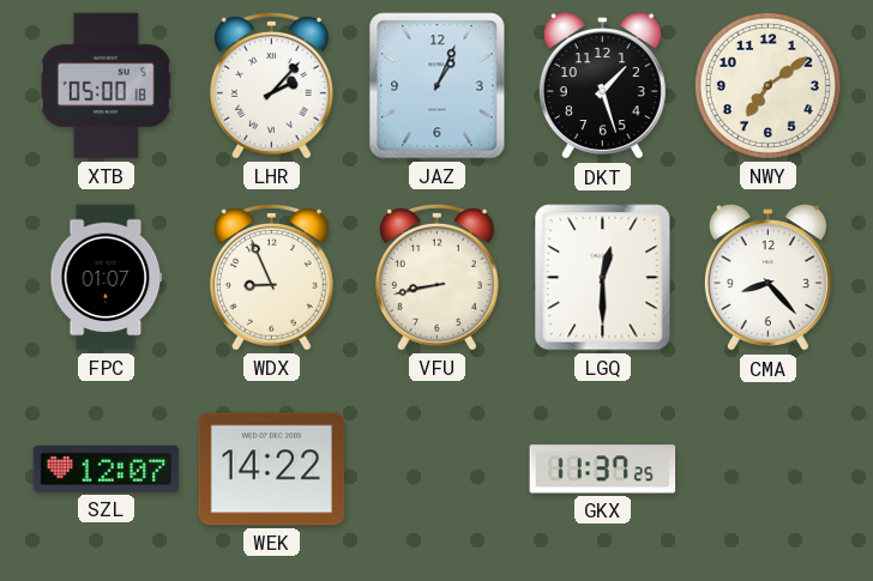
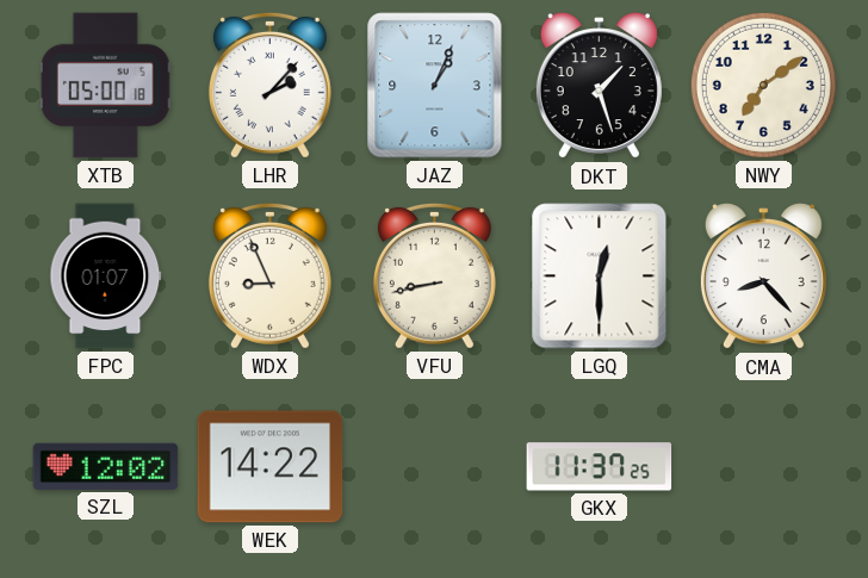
SZL: 12:07 -> 12:02
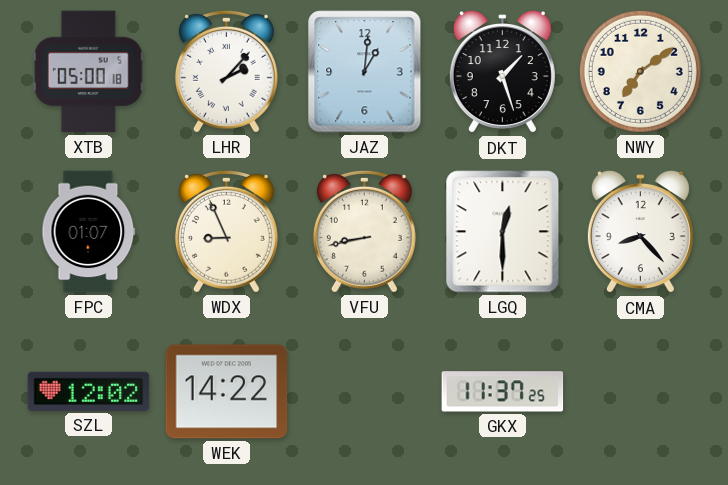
JAZ: 1:04 -> 1:01
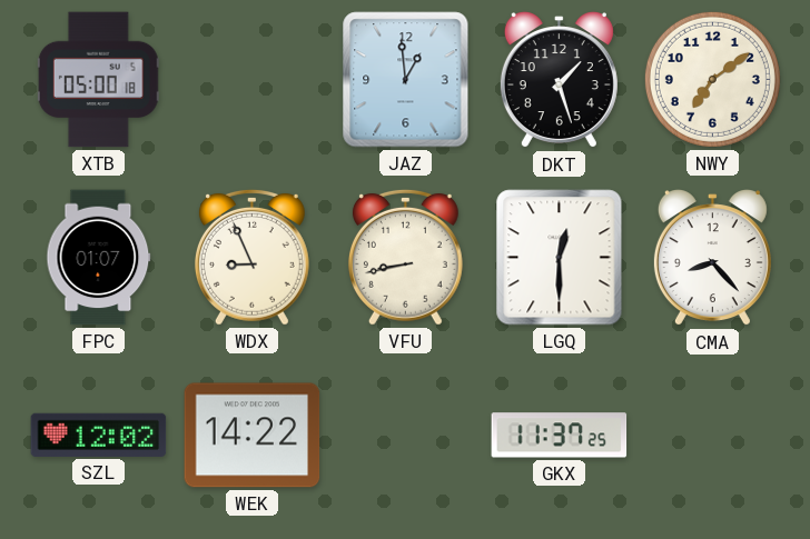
LHR: 2:07 -> none
JAZ: 1:01 -> 12:59
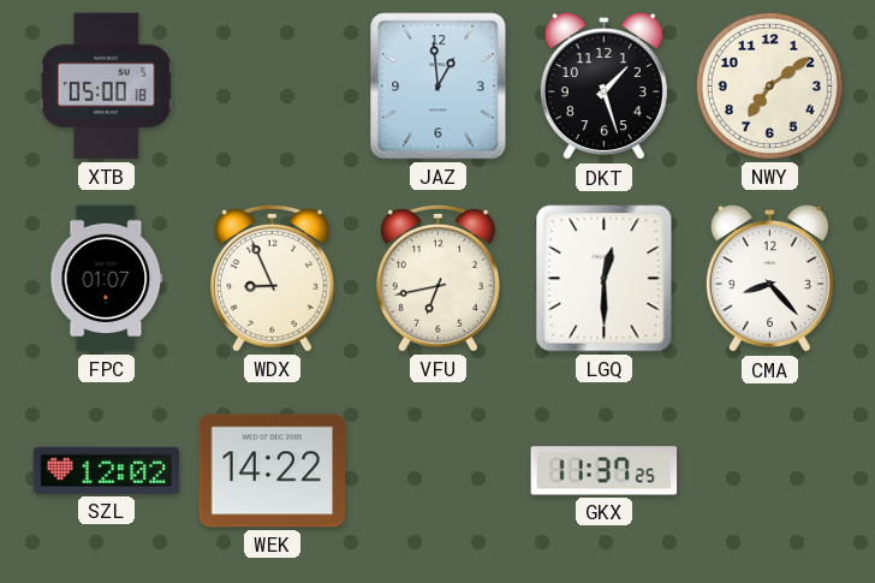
VFU: 8:43 -> 6:43
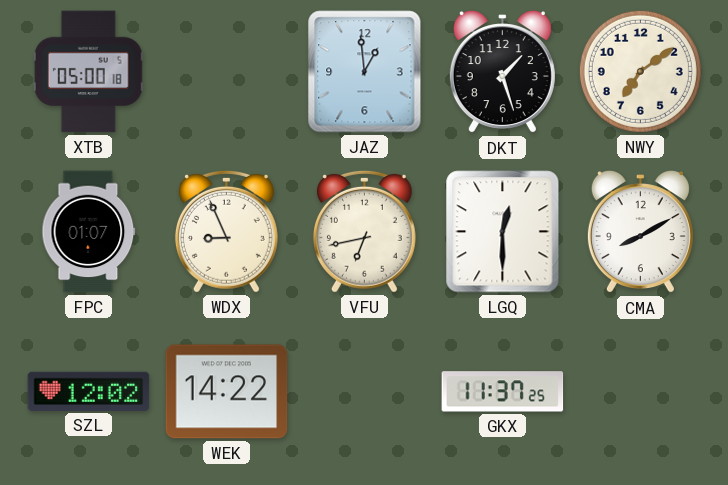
CMA: 8:23 -> 8:10
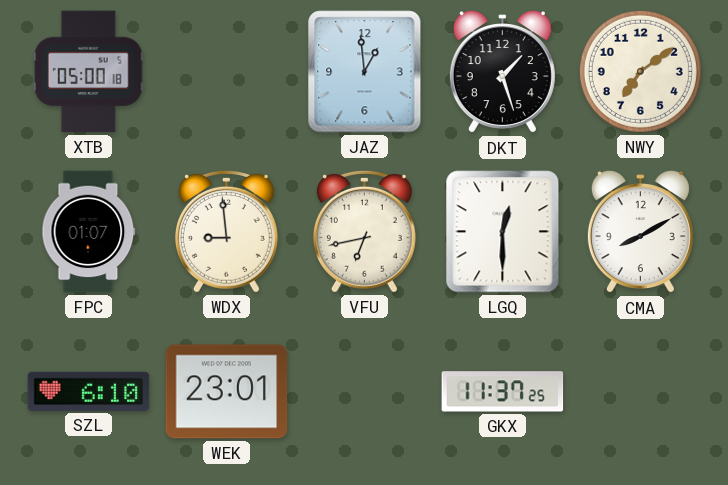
WDX: 8:56 -> 8:59
SZL: 12:02 -> 6:10
WEK: 14:22 -> 23:01
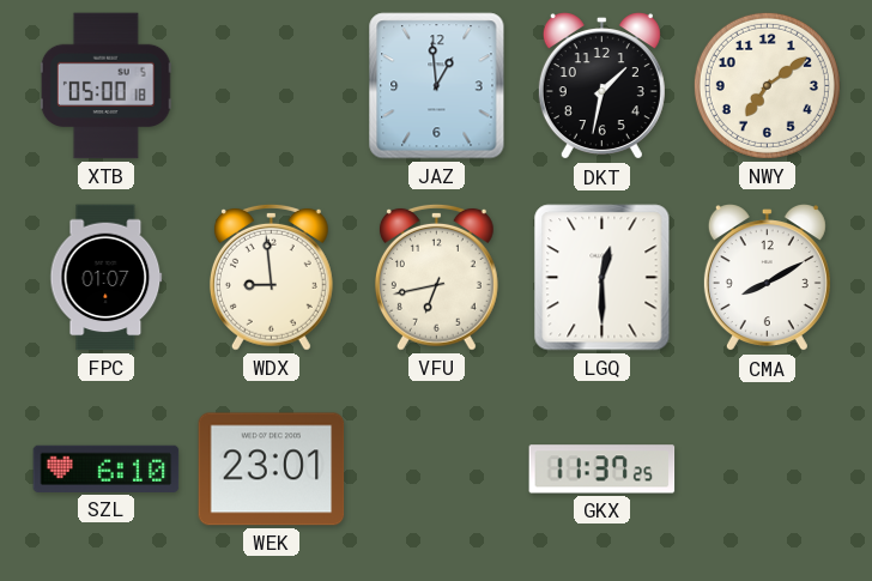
DKT: 1:27 -> 1:32
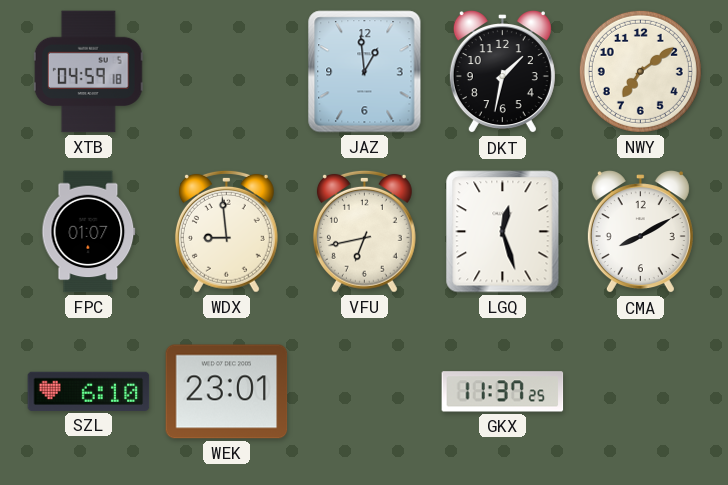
XTB: 05:00 -> 04:59
LGQ: 12:30 -> 12:27
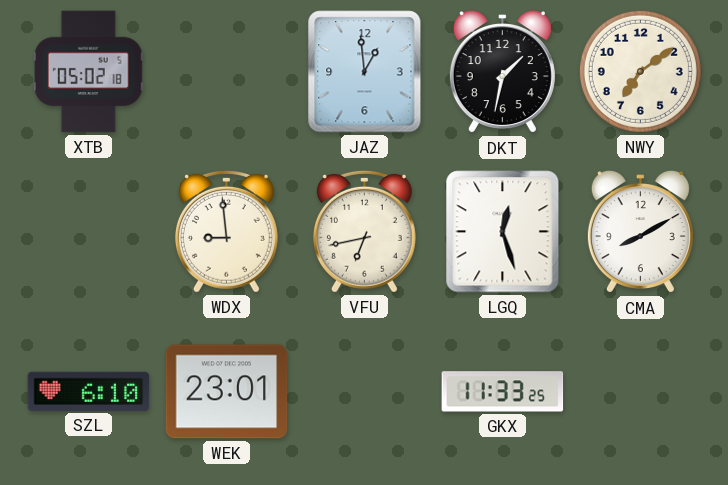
XTB: 04:59 -> 05:02
FPC: 01:07 -> none
GKX: 11:37 -> 11:33
